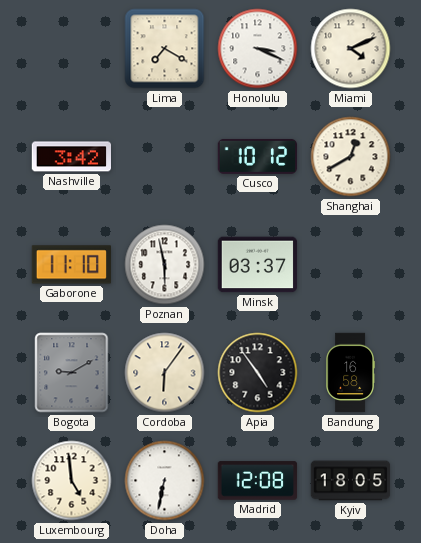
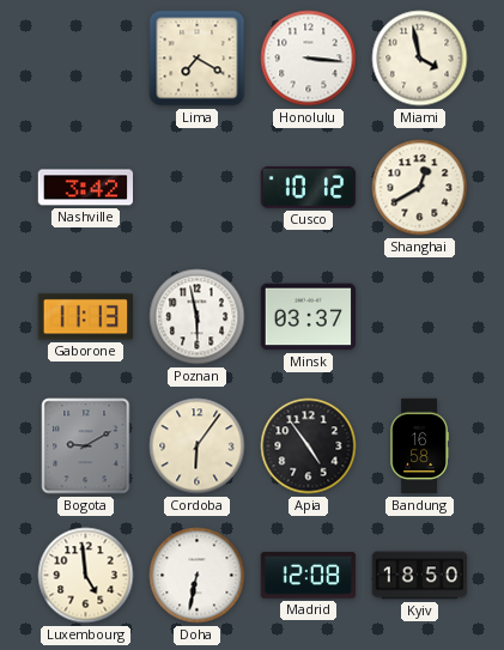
Honolulu: 3:19 -> 3:16
Miami: 4:11 -> 3:58
Gaborone: 11:10 -> 11:13
Kyiv: 18:05 -> 18:50
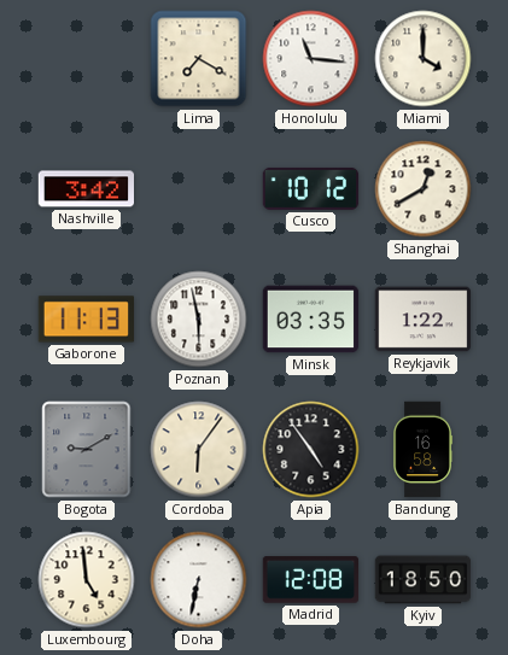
Honolulu: 3:16 -> 11:16
Miami: 3:58 -> 4:00
Minsk: 03:37 -> 03:35
Reykjavik: none -> 1:22
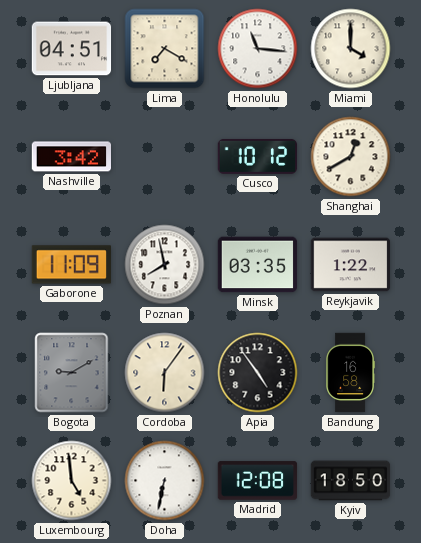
Ljubljana: none -> 04:51
Gaborone: 11:13 -> 11:09
Poznan: 5:58 -> 7:58
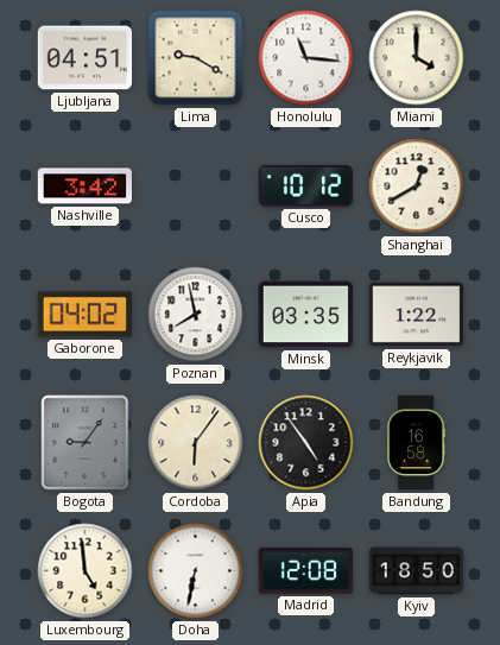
Lima: 7:20 -> 9:20
Gaborone: 11:09 -> 04:02
Bogota: 9:10 -> 9:06
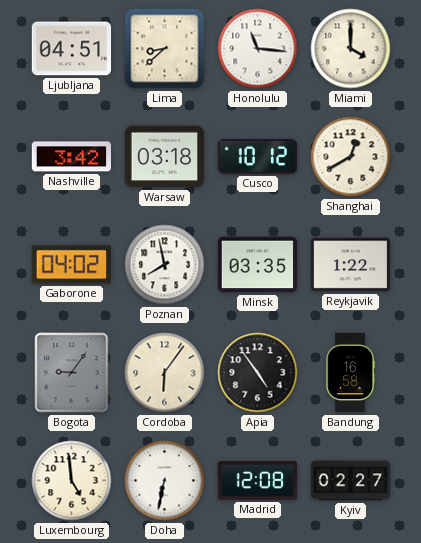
Lima: 9:20 -> 8:38
Warsaw: none -> 03:18
Kyiv: 18:50 -> 02:27
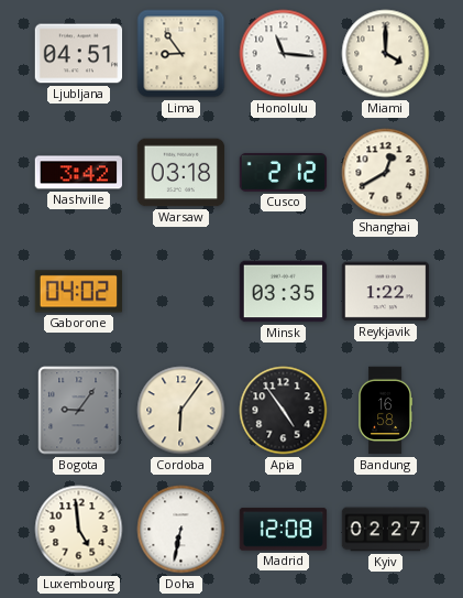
Lima: 8:38 -> 8:54
Cusco: 10:12 -> 2:12
Poznan: 7:58 -> none
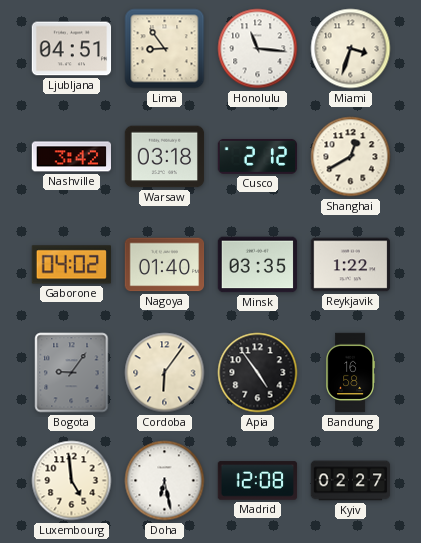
Miami: 4:00 -> 3:33
Nagoya: none -> 01:40
Doha: 6:32 -> 6:28
